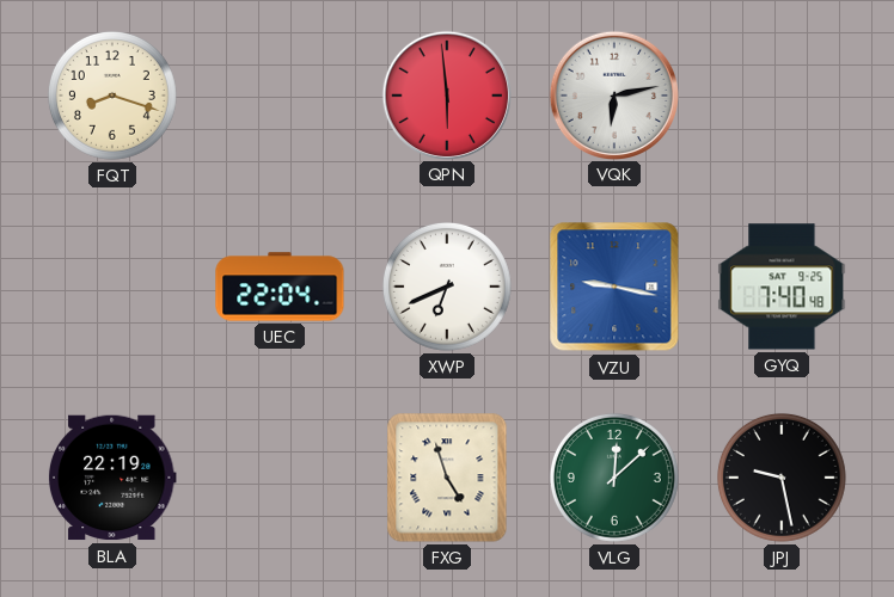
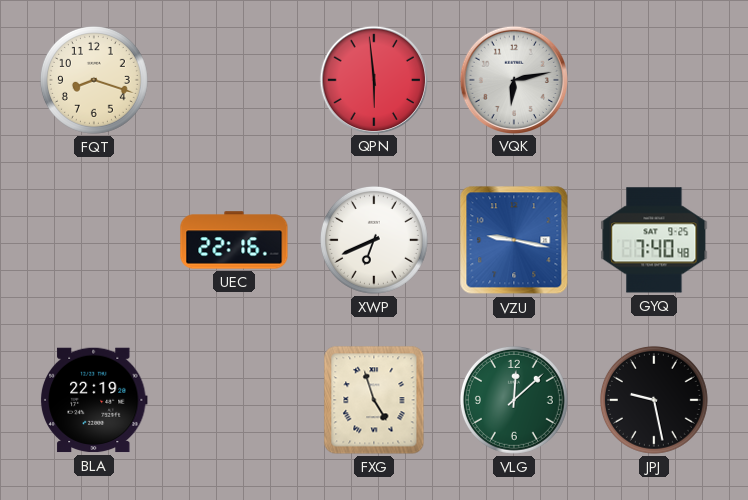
UEC: 22:04 -> 22:16
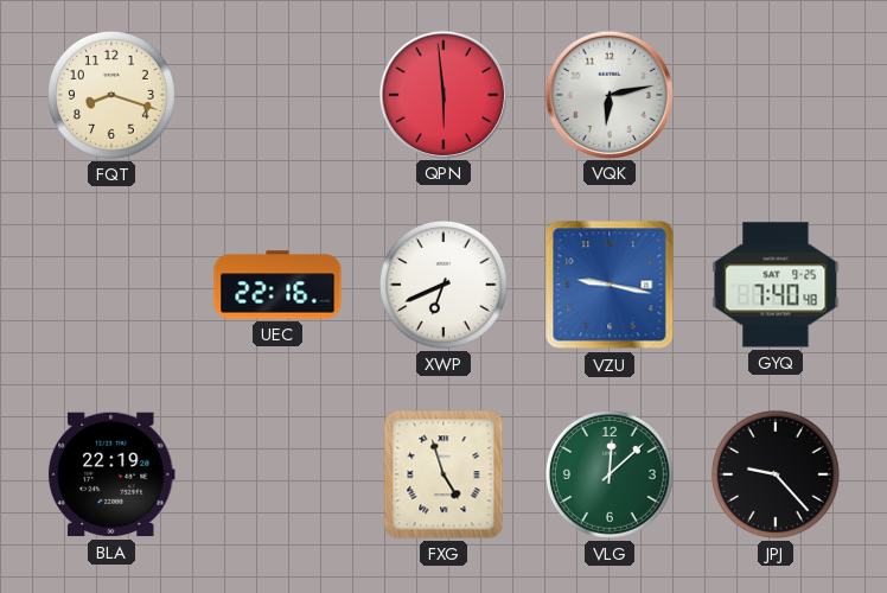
JPJ: 9:28 -> 9:23
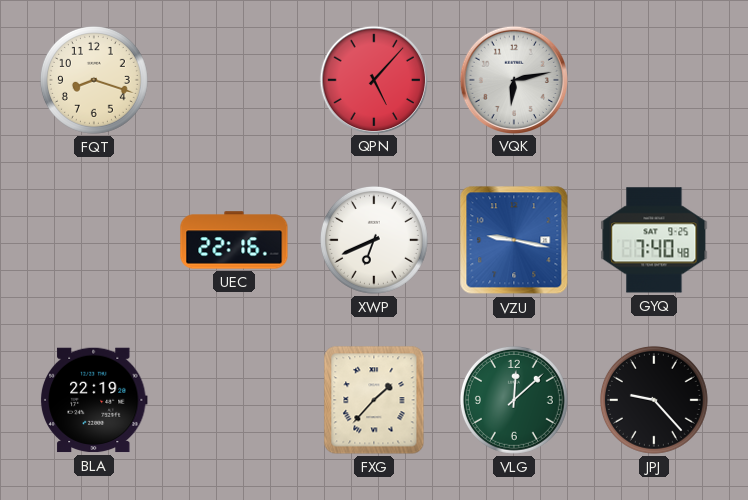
QPN: 5:59 -> 5:07
FXG: 4:57 -> 1:37
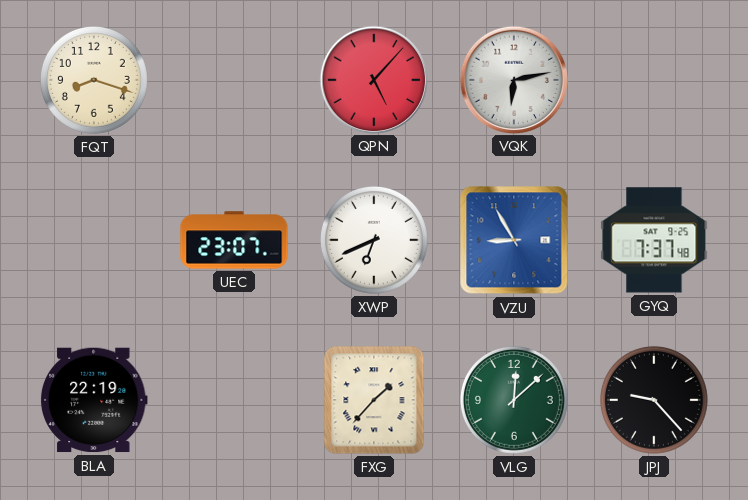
UEC: 22:16 -> 23:07
VZU: 9:17 -> 8:55
GYQ: 7:40 -> 7:37
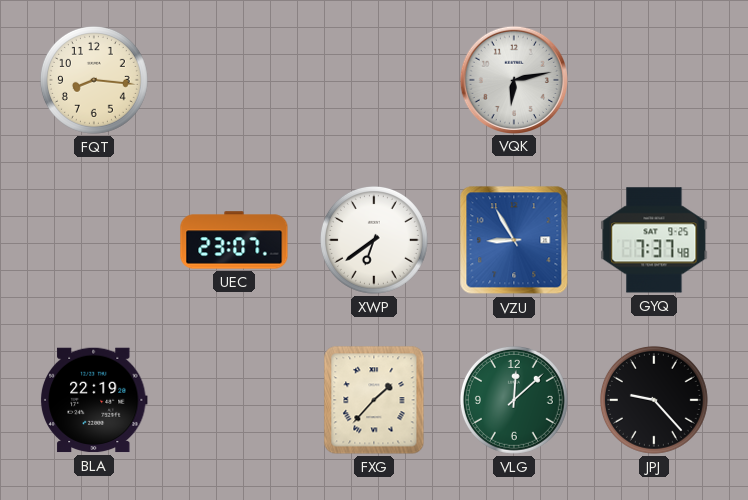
FQT: 8:18 -> 8:16
QPN: 5:07 -> none
XWP: 6:41 -> 6:39
